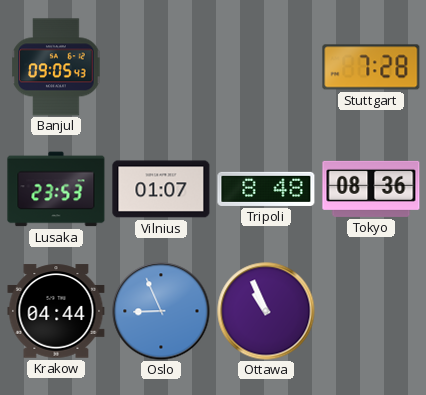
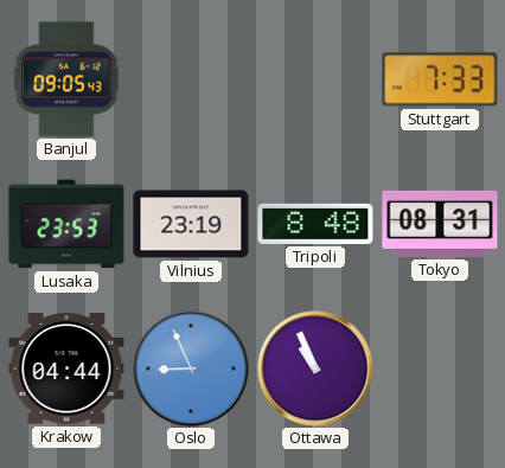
Stuttgart: 7:28 -> 7:33
Vilnius: 01:07 -> 23:19
Tokyo: 08:36 -> 08:31
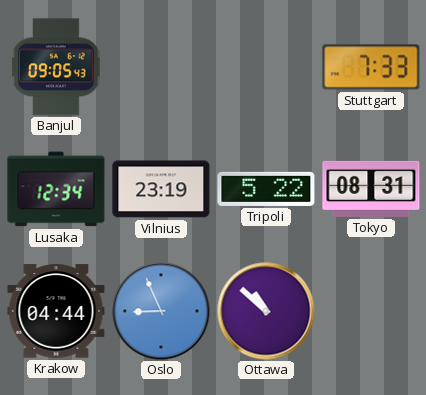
Lusaka: 23:53 -> 12:34
Tripoli: 8:48 -> 5:22
Ottawa: 10:56 -> 10:52
